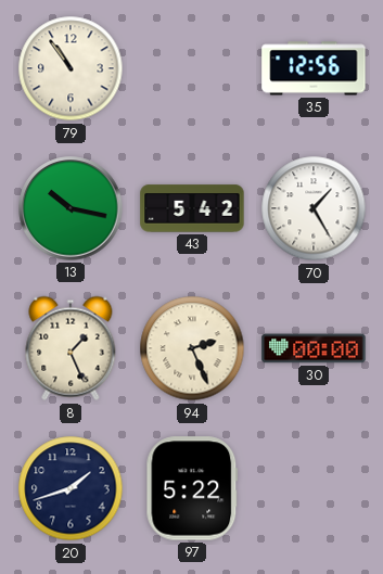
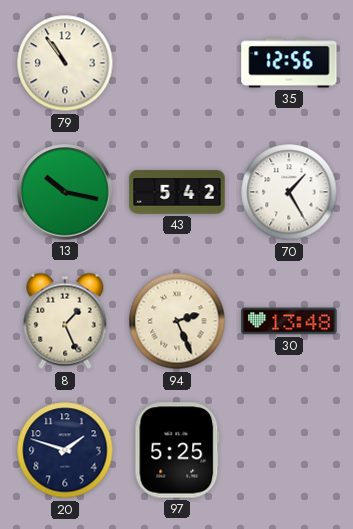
30: 00:00 -> 13:48
20: 1:42 -> 1:48
97: 5:22 -> 5:25
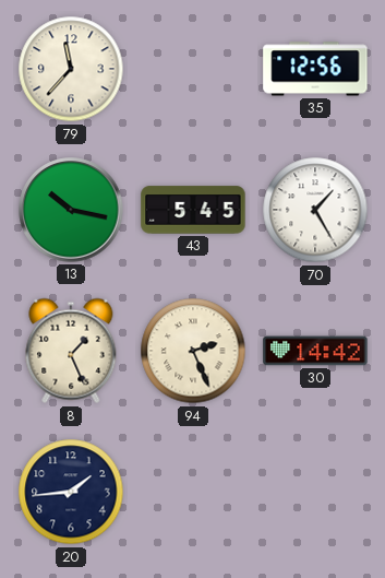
79: 10:54 -> 11:37
43: 5:42 -> 5:45
30: 13:48 -> 14:42
20: 1:48 -> 1:44
97: 5:25 -> none
